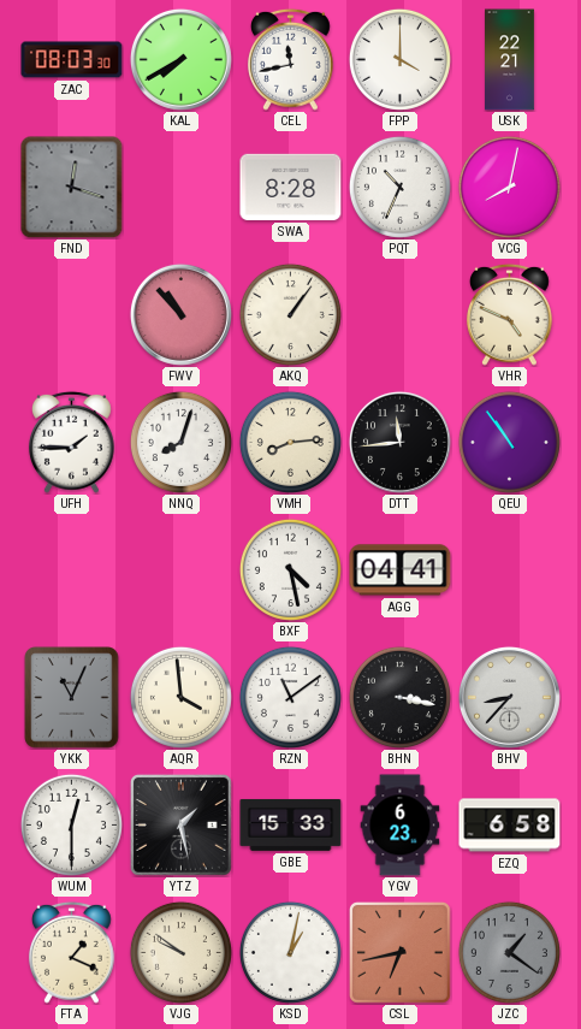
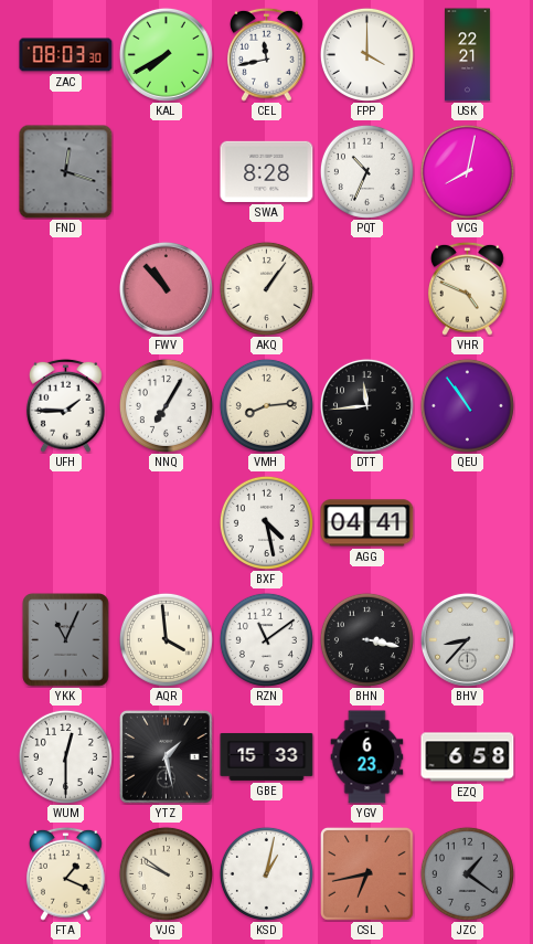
NNQ: 8:03 -> 7:05
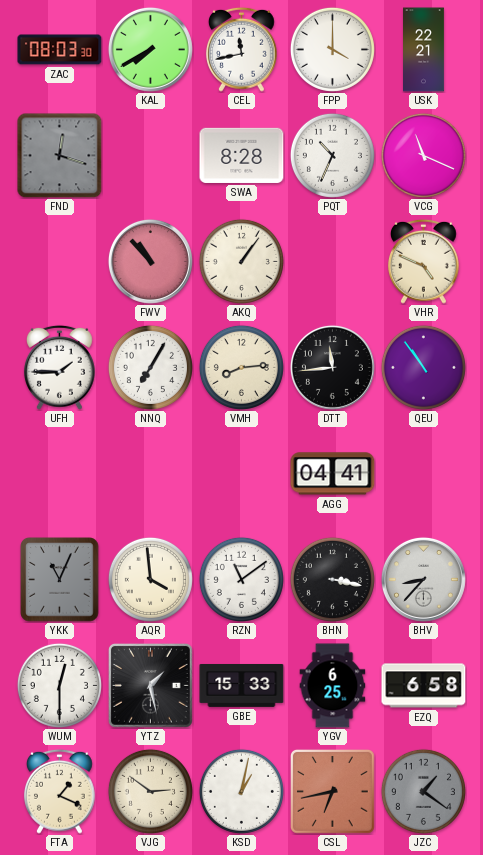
VCG: 8:02 -> 11:19
BXF: 4:28 -> none
YGV: 6:23 -> 6:25
VJG: 9:51 -> 2:51
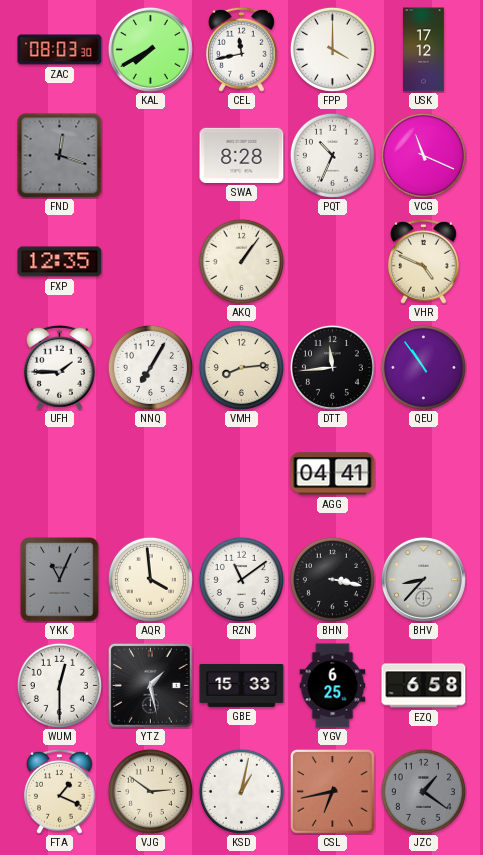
USK: 22:21 -> 17:12
FXP: none -> 12:35
FWV: 10:53 -> none
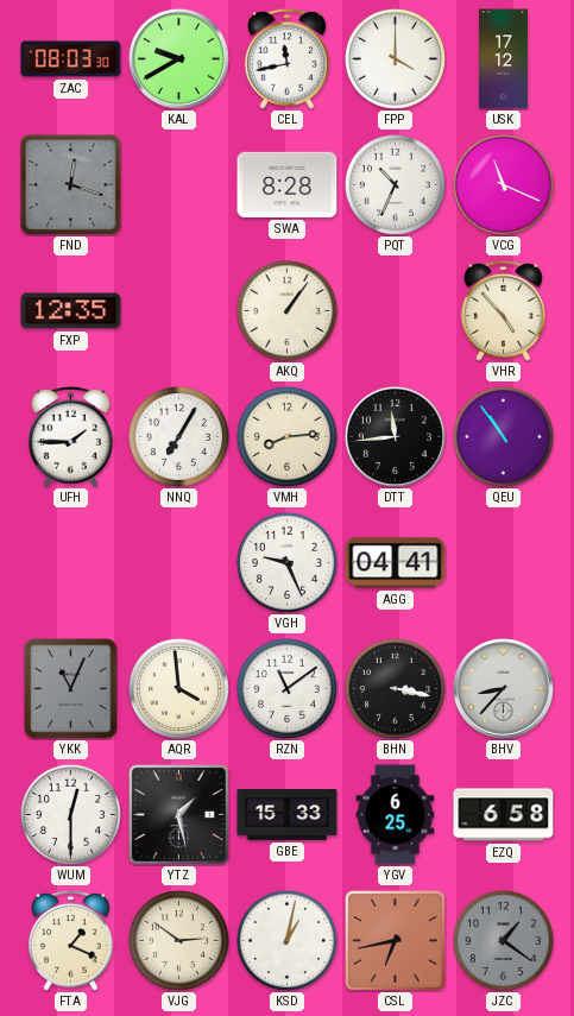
KAL: 7:40 -> 9:40
VHR: 4:49 -> 4:53
VGH: none -> 9:26
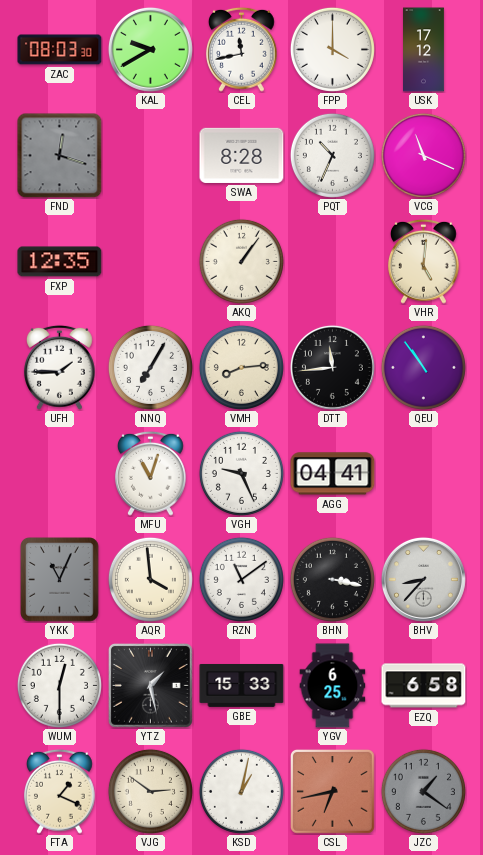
VHR: 4:53 -> 5:01
MFU: none -> 11:03
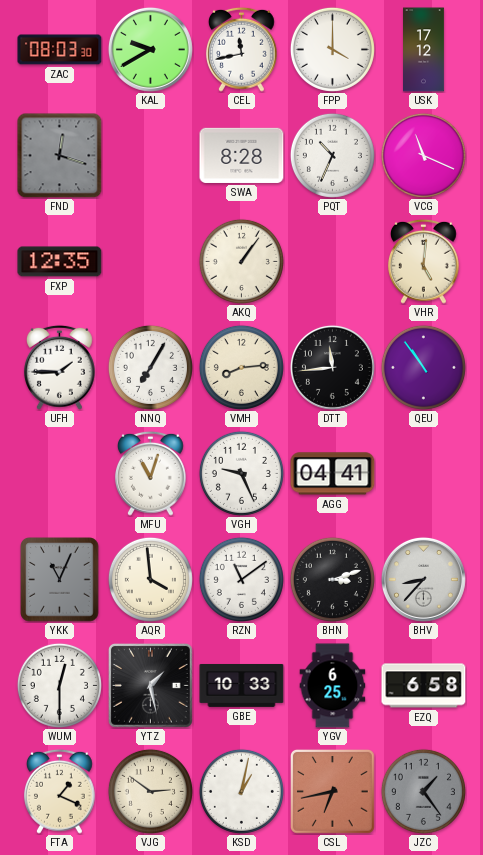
BHN: 3:17 -> 3:12
GBE: 15:33 -> 10:33
JZC: 1:21 -> 1:24
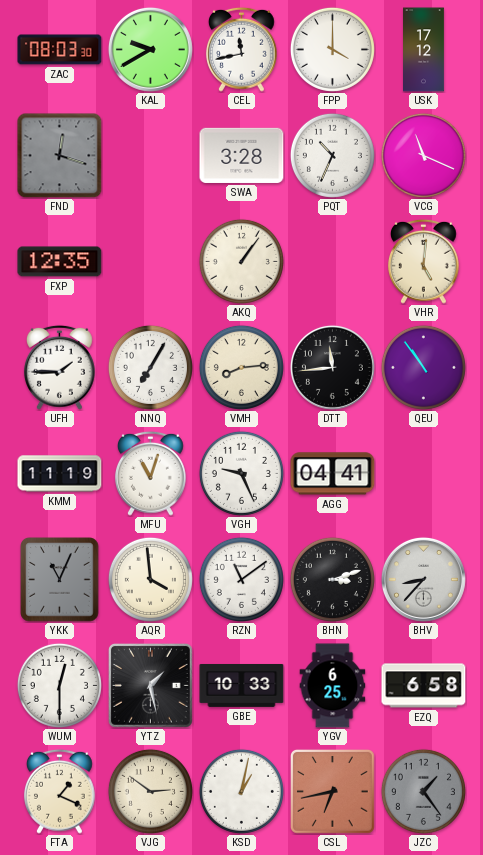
SWA: 8:28 -> 3:28
KMM: none -> 11:19
